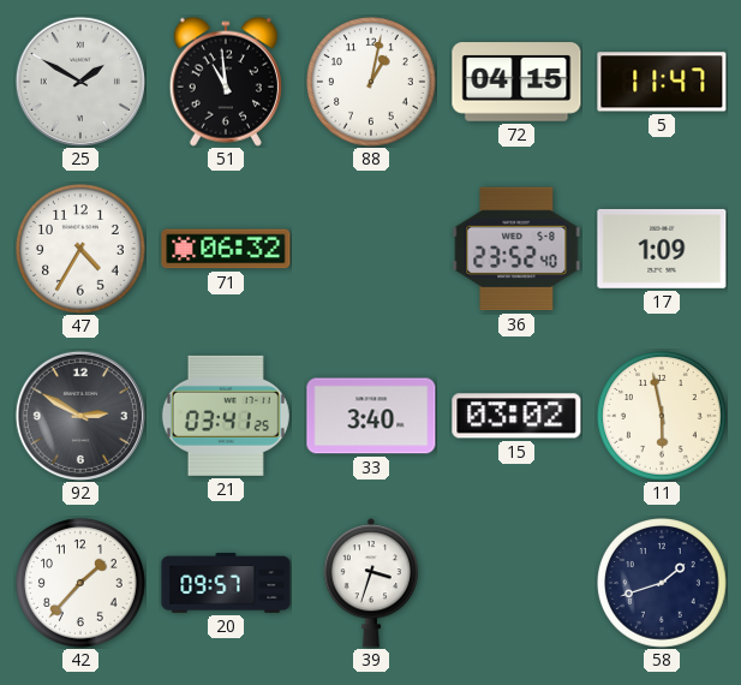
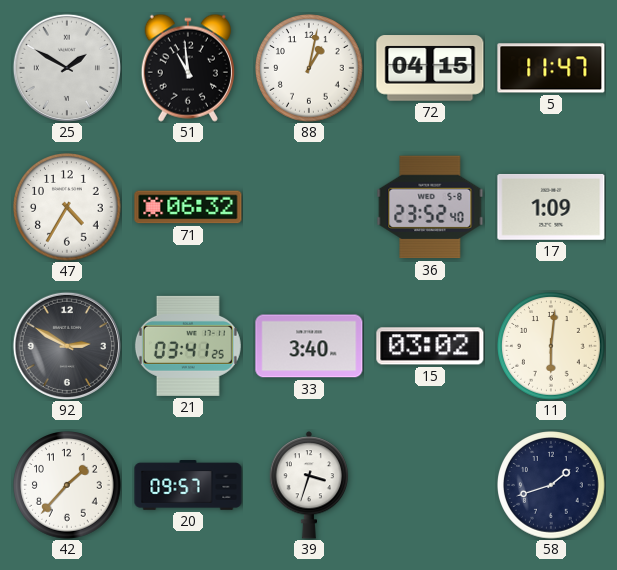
11: 5:58 -> 6:01
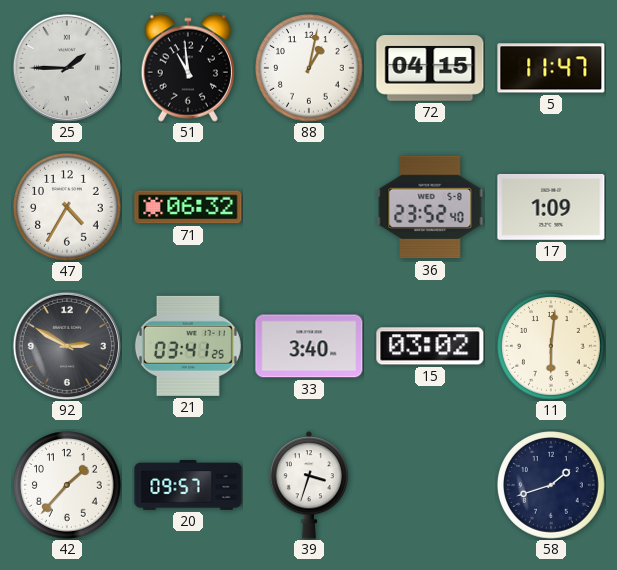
25: 1:50 -> 1:45
